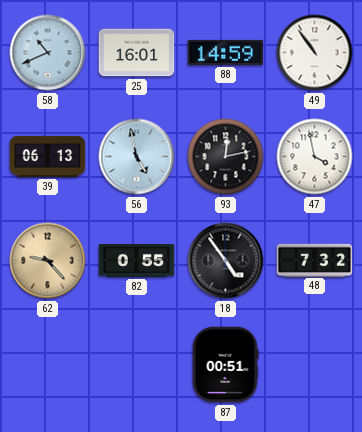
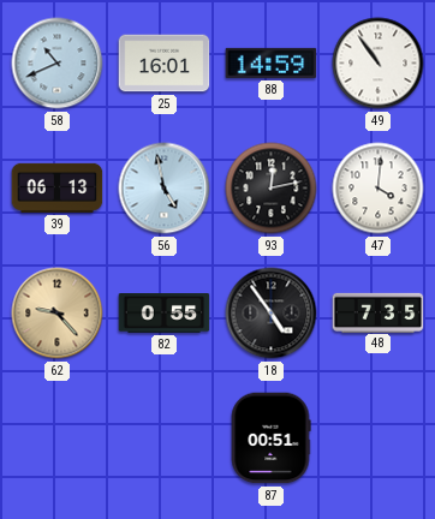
47: 3:58 -> 4:01
48: 7:32 -> 7:35
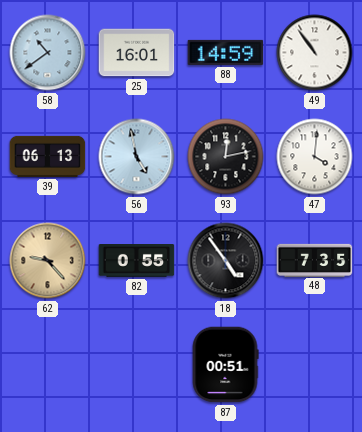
58: 10:41 -> 10:39
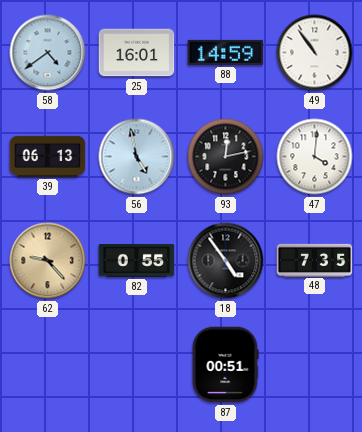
58: 10:39 -> 4:39
